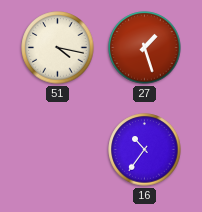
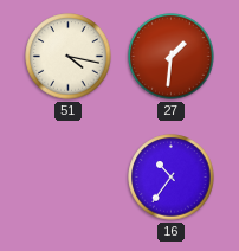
27: 1:27 -> 1:31
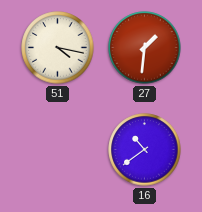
16: 10:36 -> 10:39
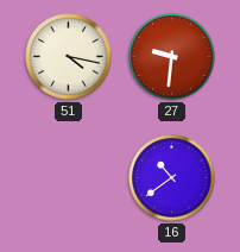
27: 1:31 -> 9:31
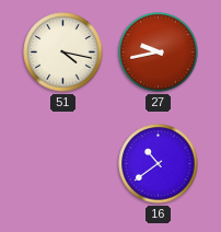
27: 9:31 -> 9:43
